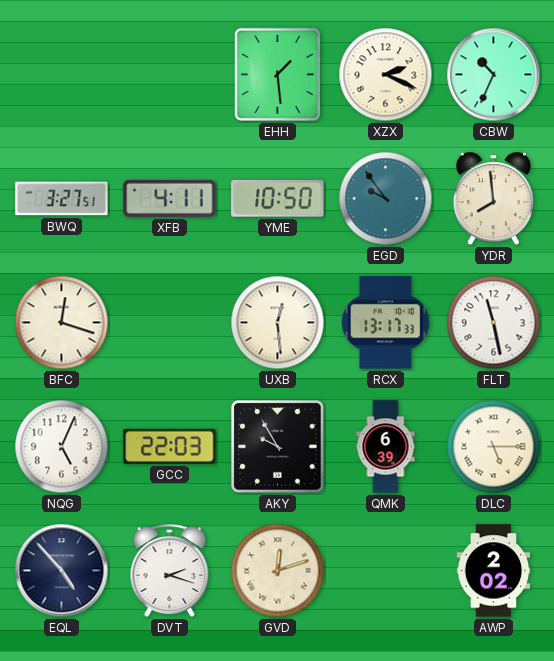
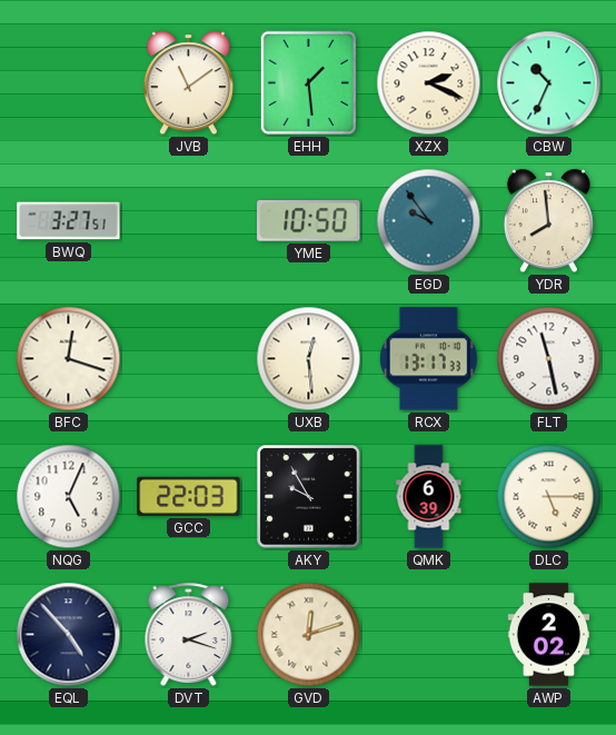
JVB: none -> 11:09
XFB: 4:11 -> none
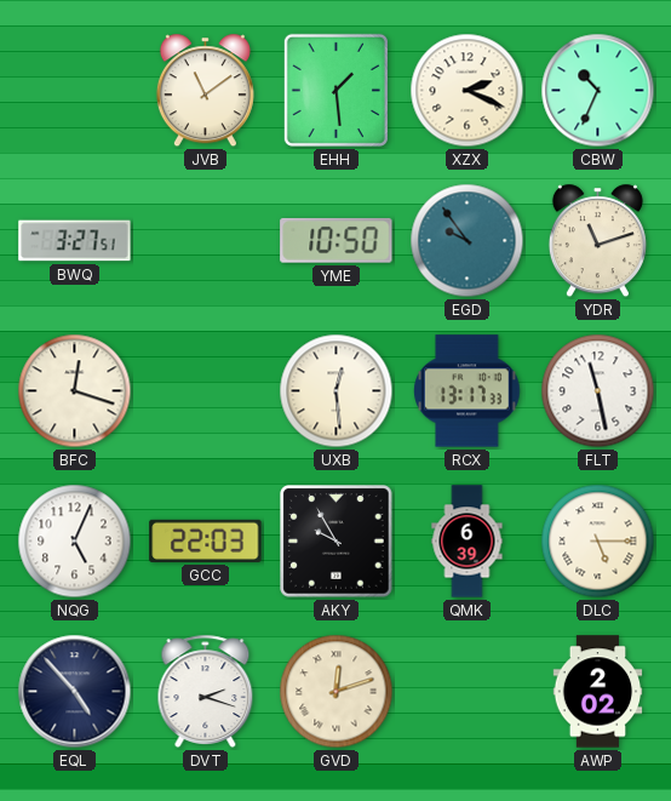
YDR: 7:59 -> 11:12
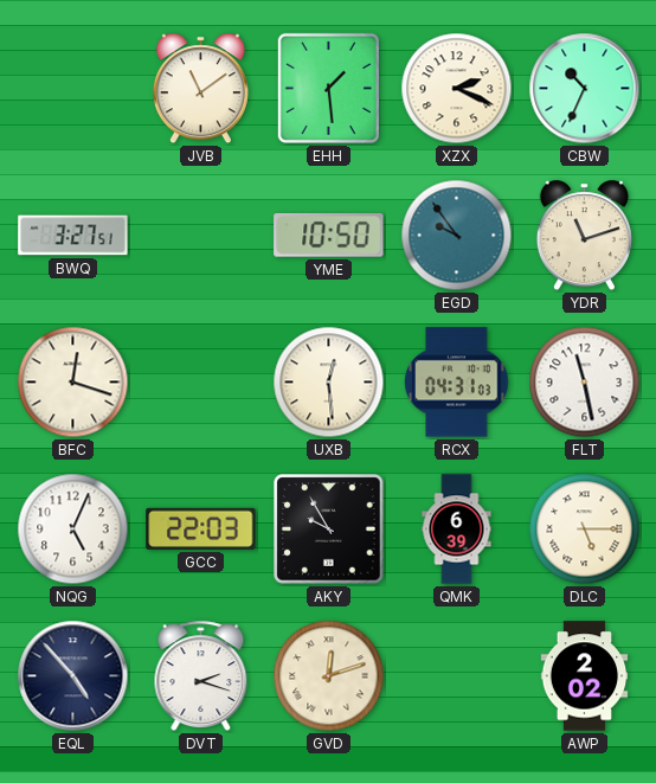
RCX: 13:17 -> 04:31
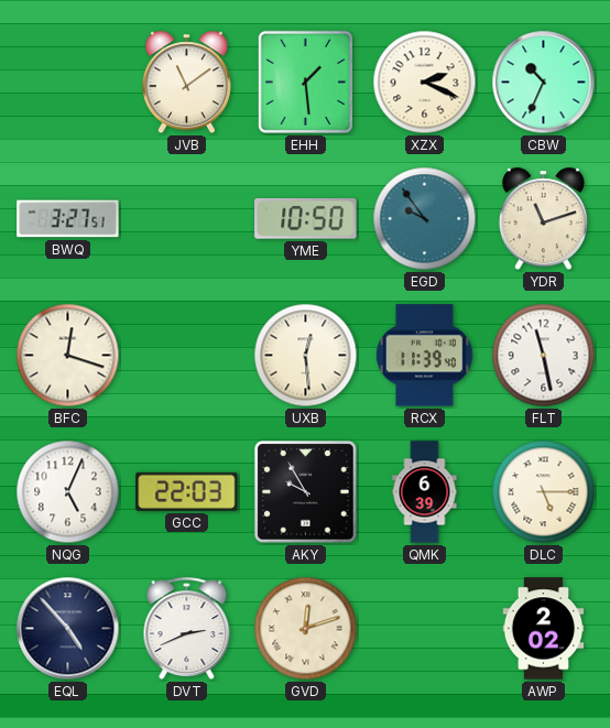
RCX: 04:31 -> 11:39
DVT: 2:18 -> 2:41
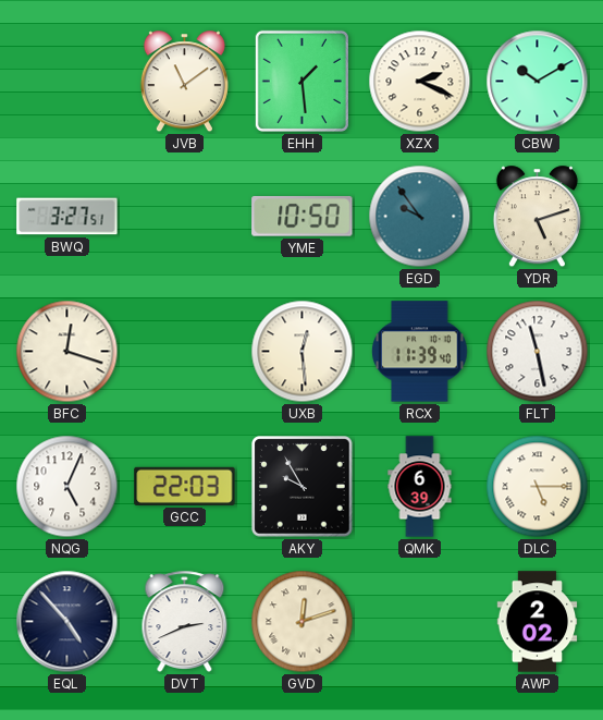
CBW: 10:34 -> 10:10
YDR: 11:12 -> 5:12
